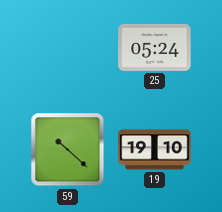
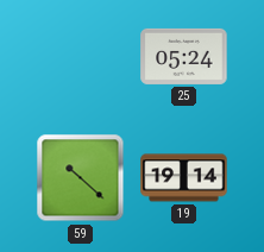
19: 19:10 -> 19:14
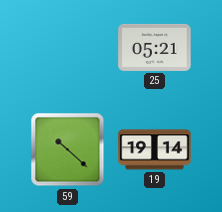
25: 05:24 -> 05:21
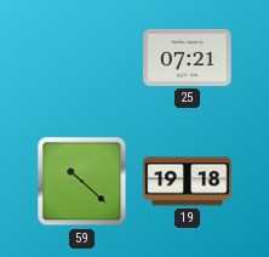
25: 05:21 -> 07:21
19: 19:14 -> 19:18
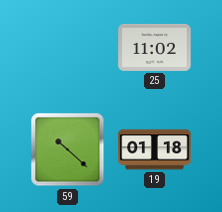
25: 07:21 -> 11:02
19: 19:18 -> 01:18
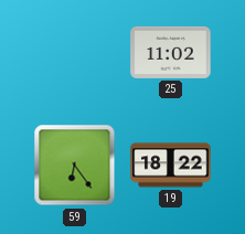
59: 10:22 -> 6:24
19: 01:18 -> 18:22
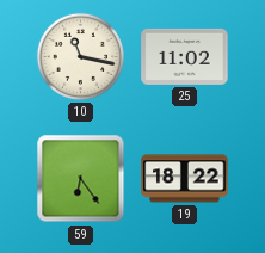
10: none -> 11:17
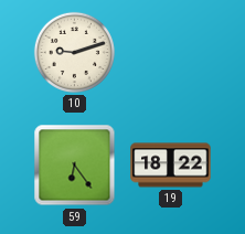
10: 11:17 -> 9:12
25: 11:02 -> none
